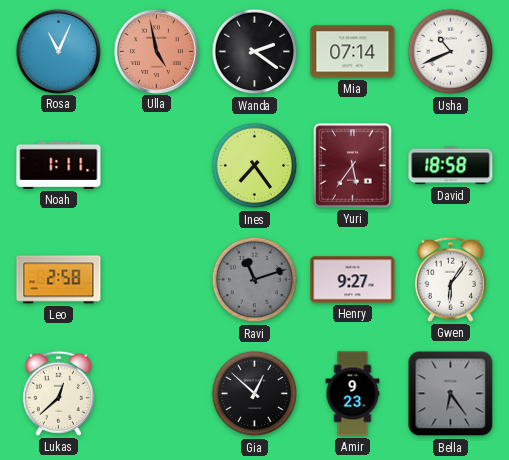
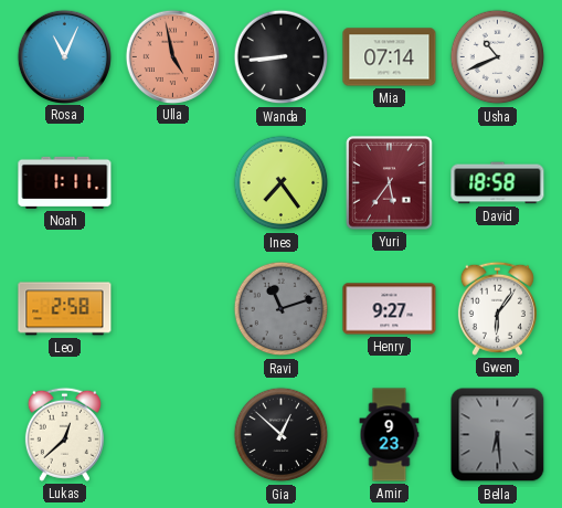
Wanda: 2:21 -> 8:44
Bella: 6:24 -> 6:29
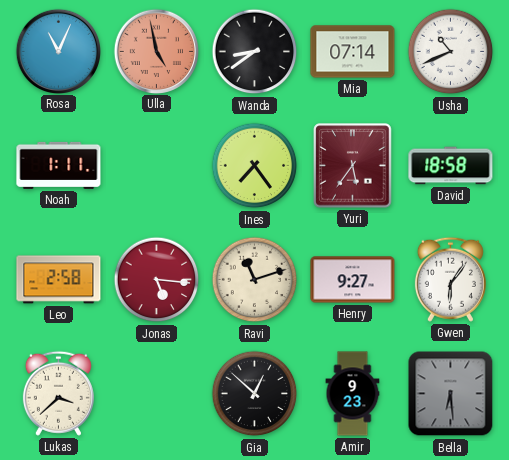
Wanda: 8:44 -> 8:39
Jonas: none -> 5:16
Ravi dial: grey -> cream
Lukas: 12:38 -> 3:38
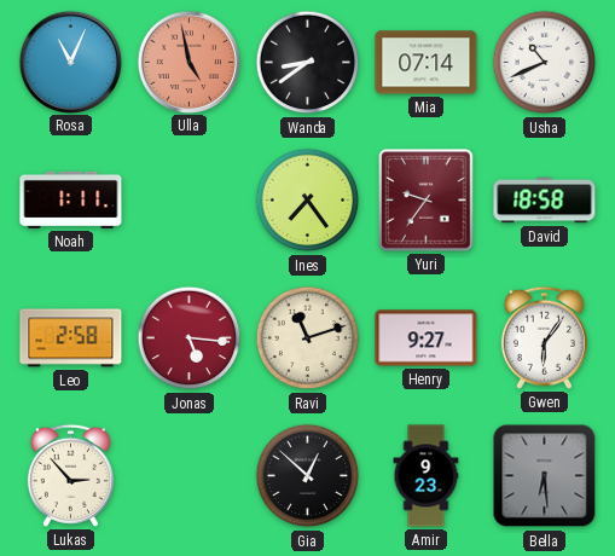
Yuri: 5:36 -> 9:36
Lukas: 3:38 -> 2:53
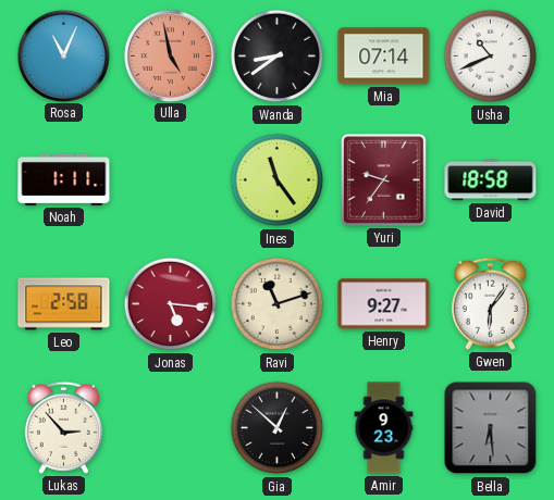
Ines: 7:24 -> 11:24
